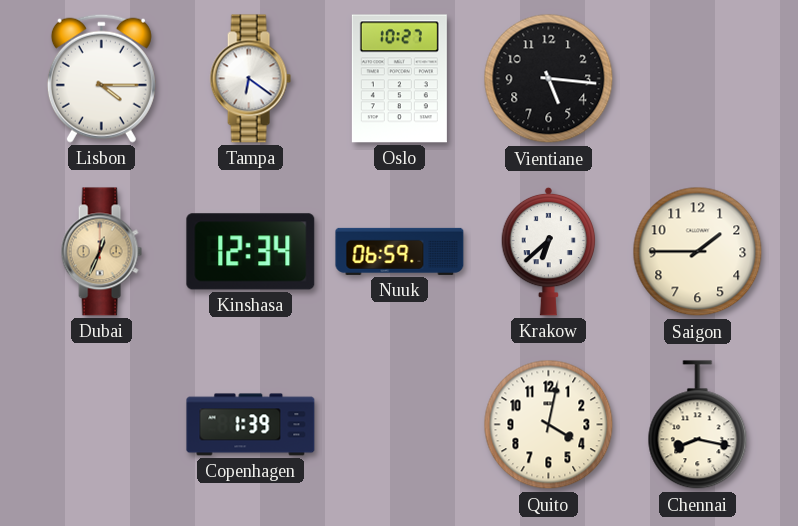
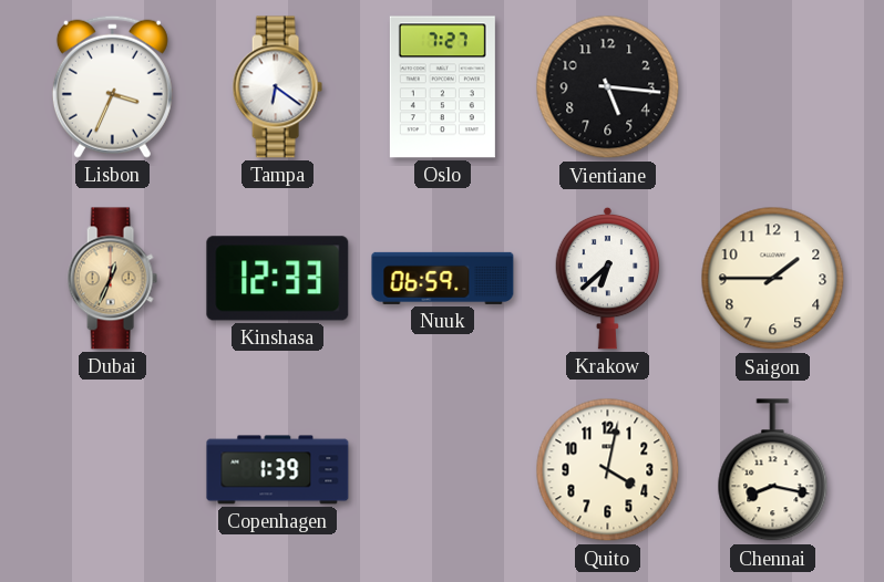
Lisbon: 4:15 -> 3:34
Oslo: 10:27 -> 7:27
Kinshasa: 12:34 -> 12:33
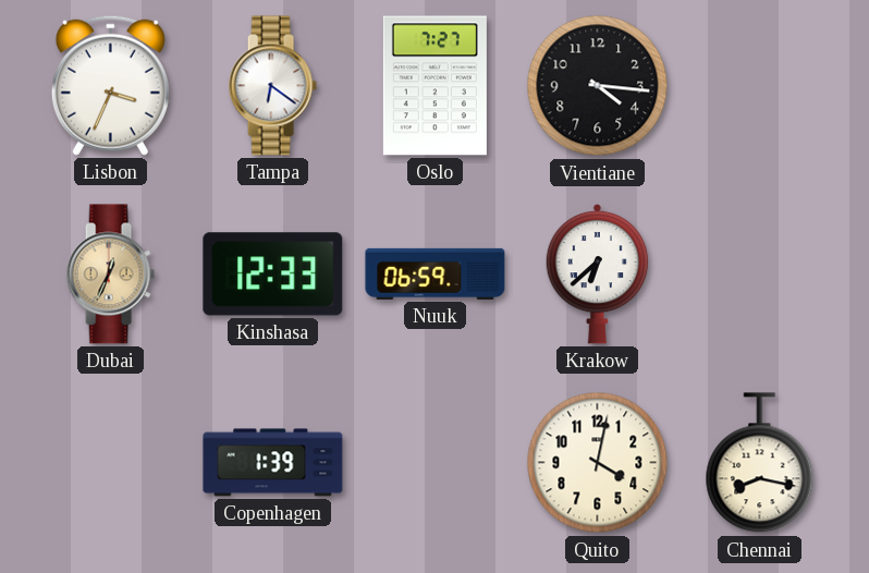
Vientiane: 5:16 -> 4:16
Saigon: 1:45 -> none
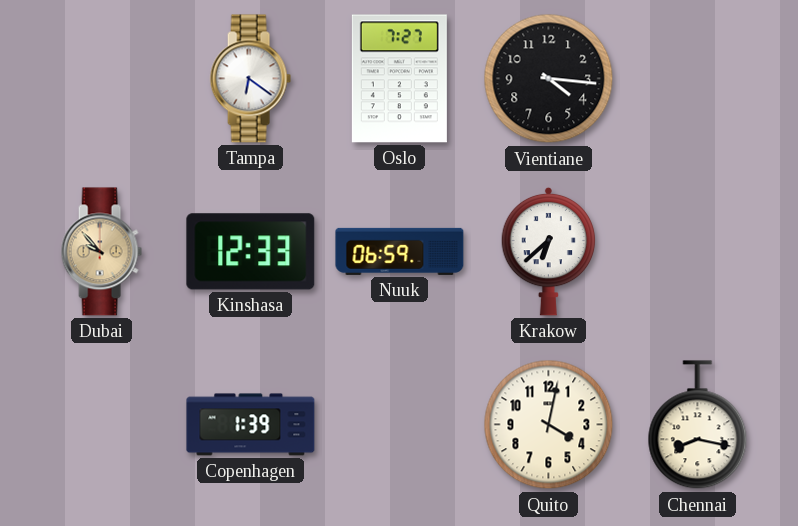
Lisbon: 3:34 -> none
Dubai: 12:34 -> 9:53
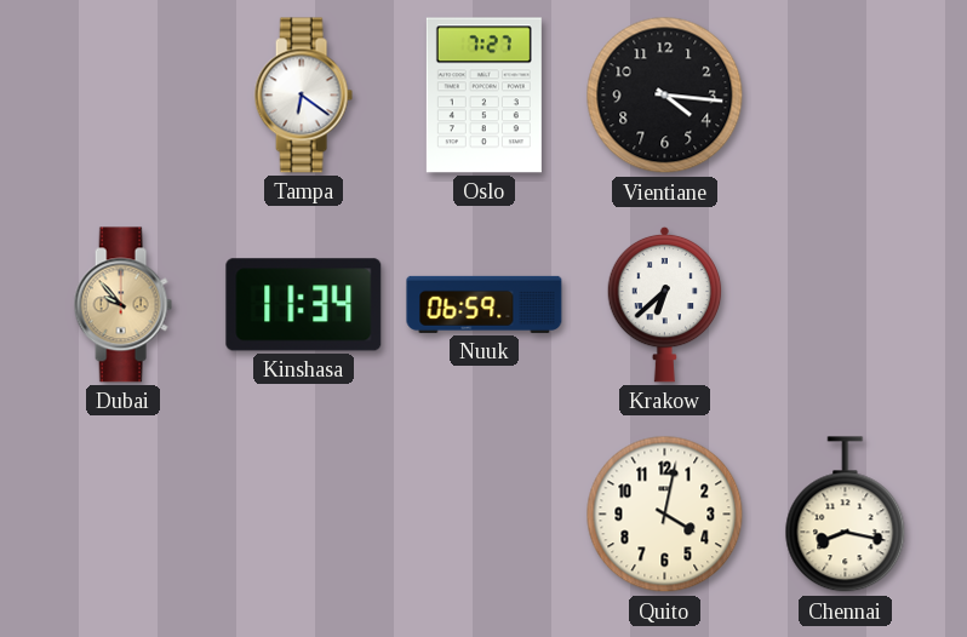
Kinshasa: 12:33 -> 11:34
Copenhagen: 1:39 -> none
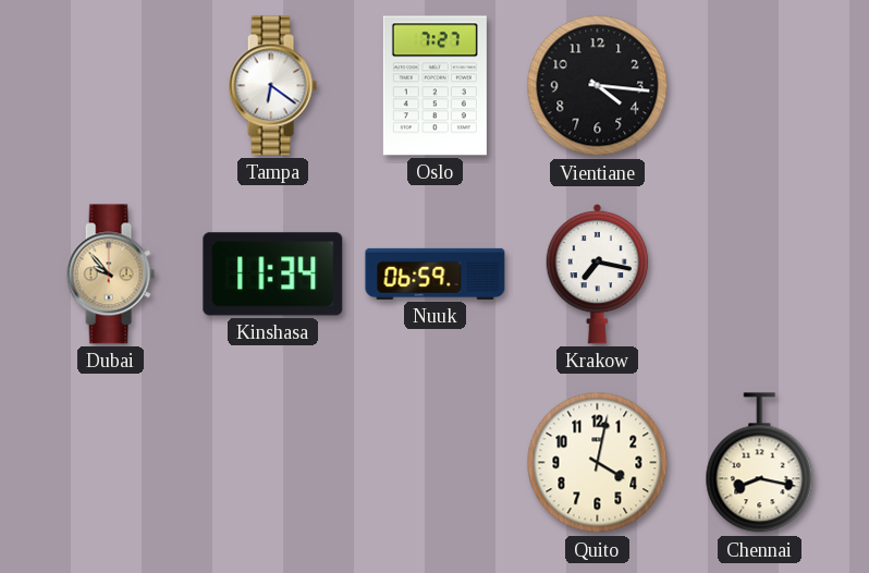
Krakow: 6:38 -> 7:17
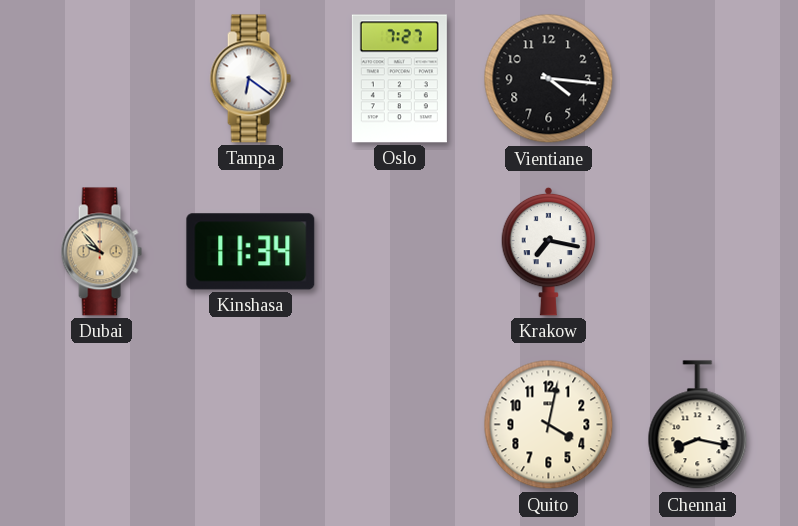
Nuuk: 06:59 -> none
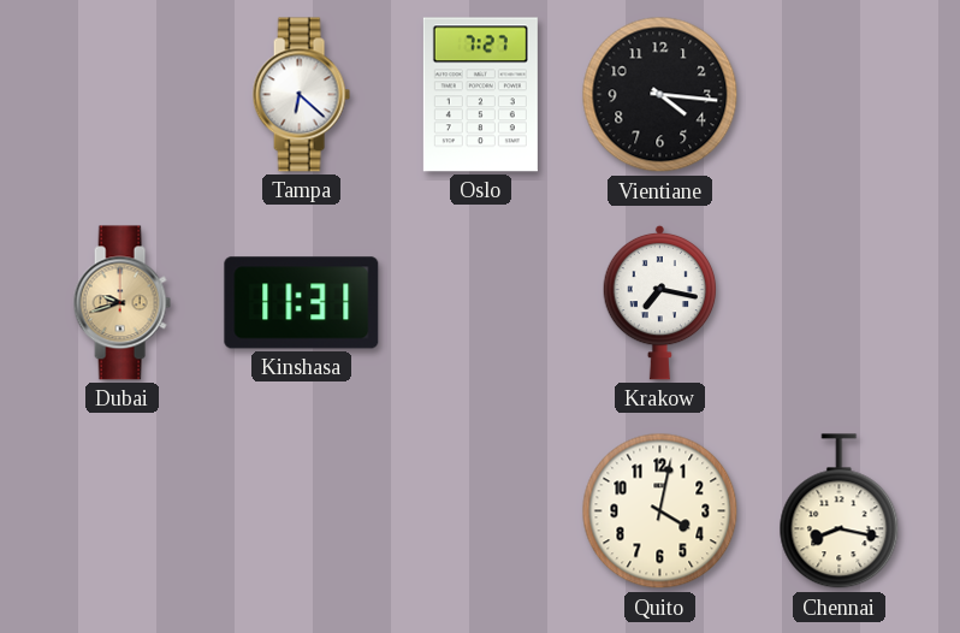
Tampa: 6:21 -> 6:22
Dubai: 9:53 -> 9:42
Kinshasa: 11:34 -> 11:31
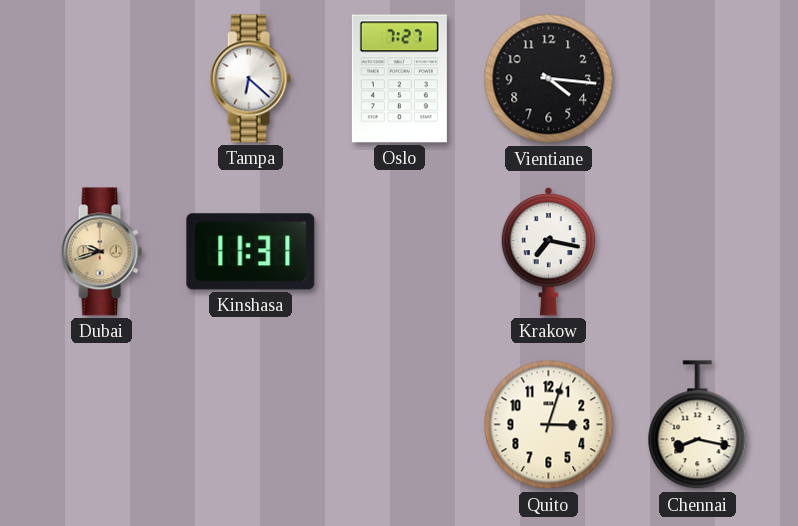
Quito: 4:02 -> 3:03
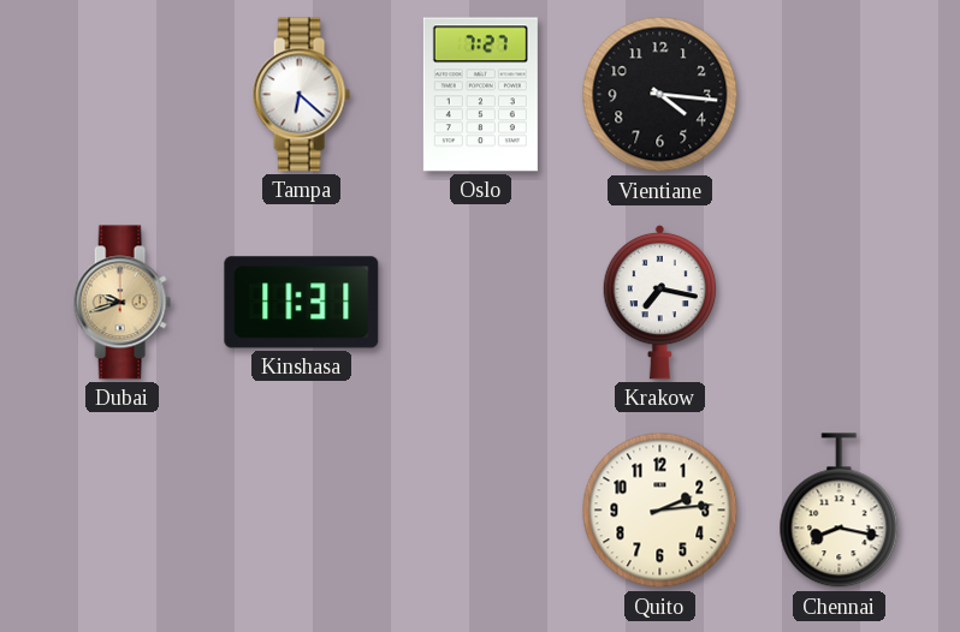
Quito: 3:03 -> 2:14
